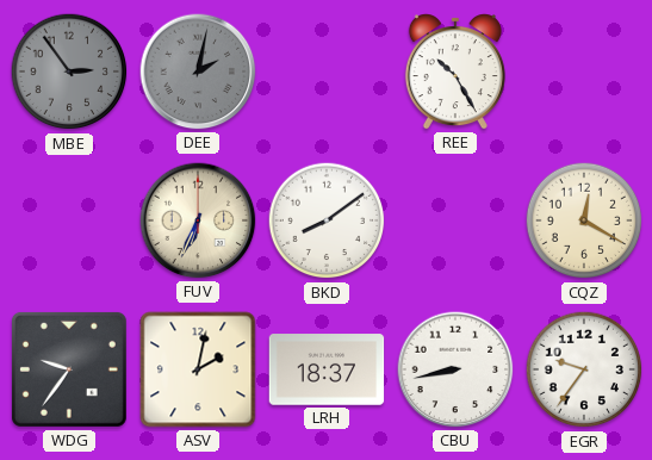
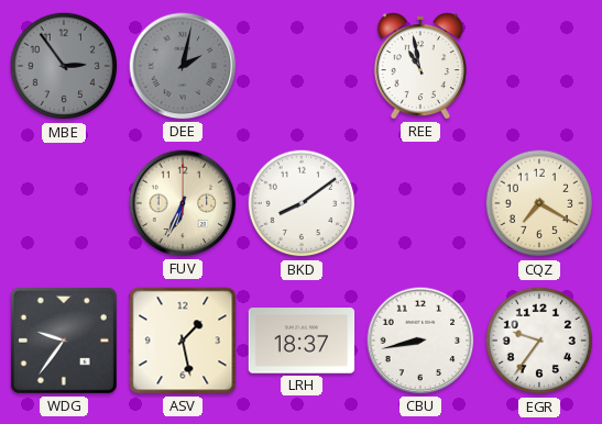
REE: 10:25 -> 10:58
CQZ: 12:20 -> 7:20
ASV: 2:02 -> 1:28
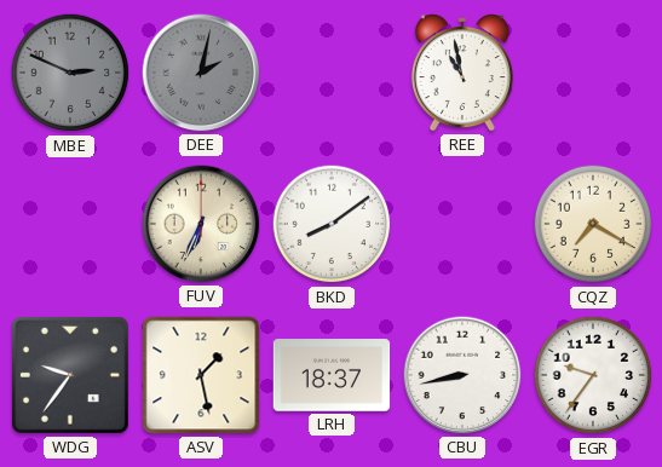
MBE: 2:54 -> 2:49
